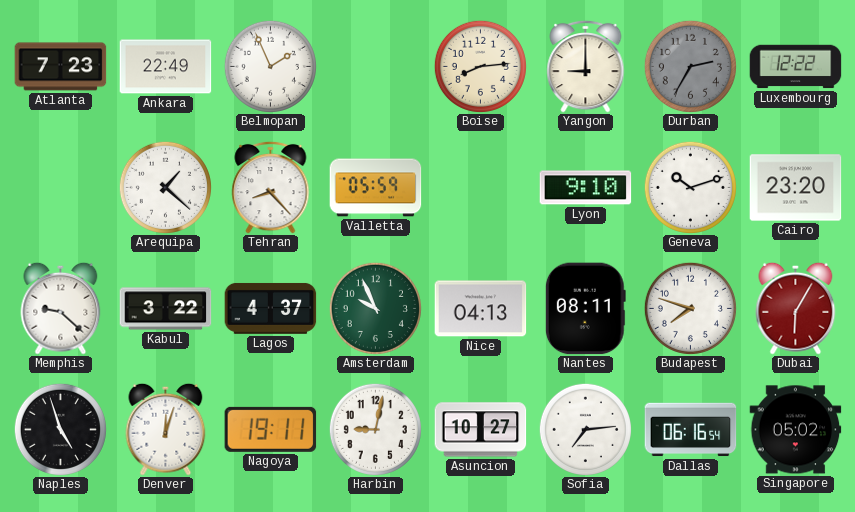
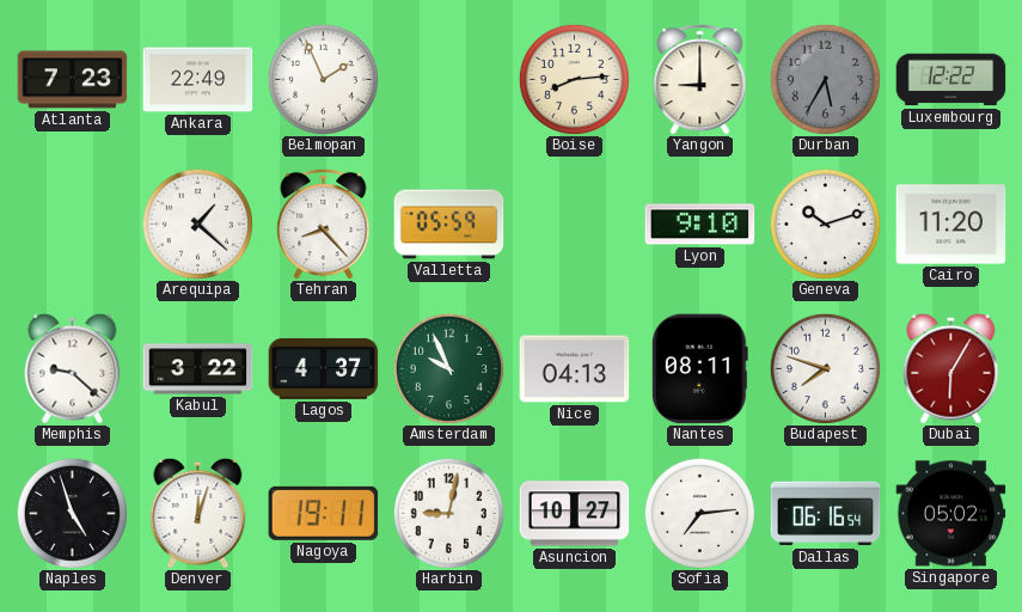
Durban: 2:35 -> 5:35
Cairo: 23:20 -> 11:20
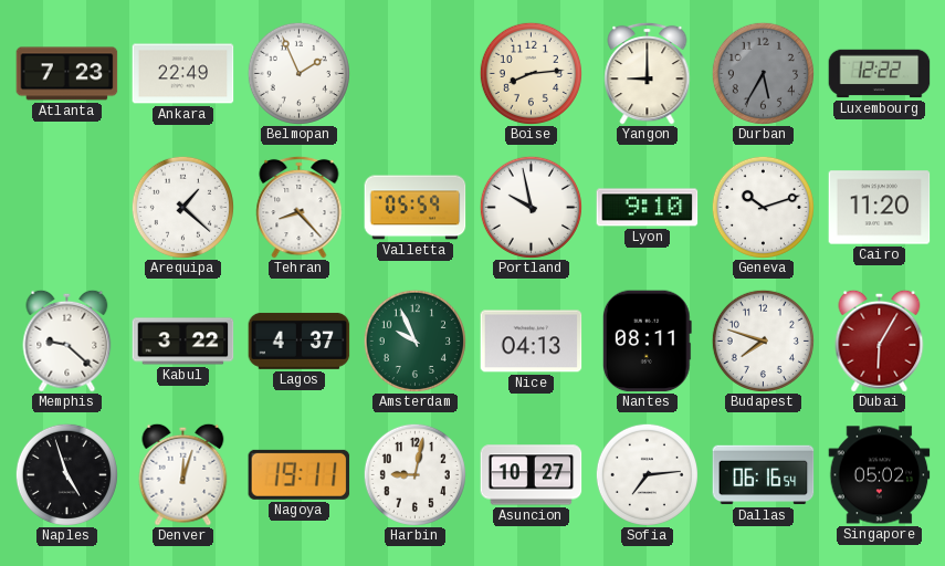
Portland: none -> 9:58
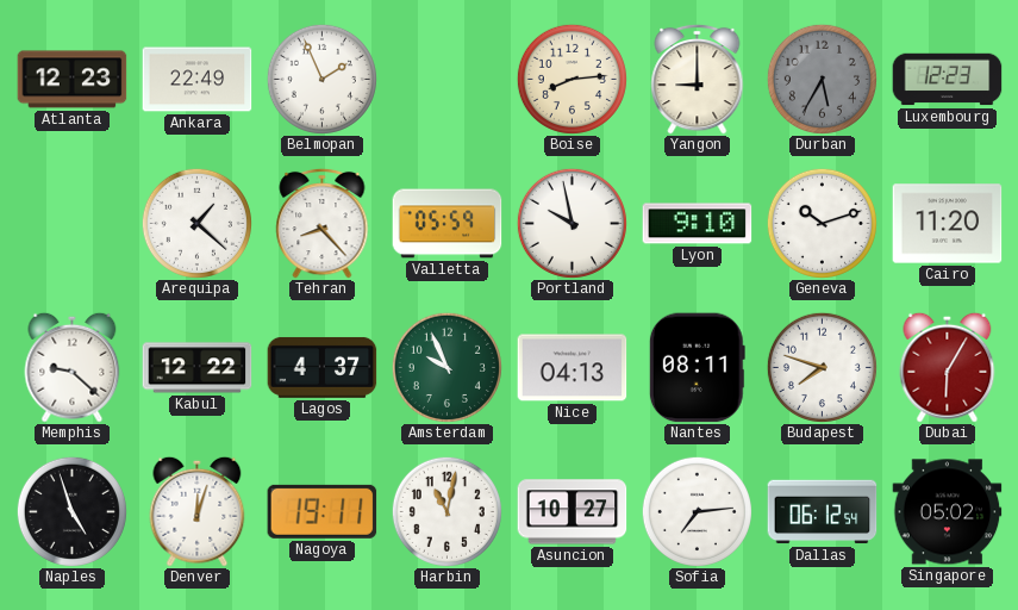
Atlanta: 7:23 -> 12:23
Luxembourg: 12:22 -> 12:23
Kabul: 3:22 -> 12:22
Harbin: 9:02 -> 11:02
Dallas: 06:16 -> 06:12
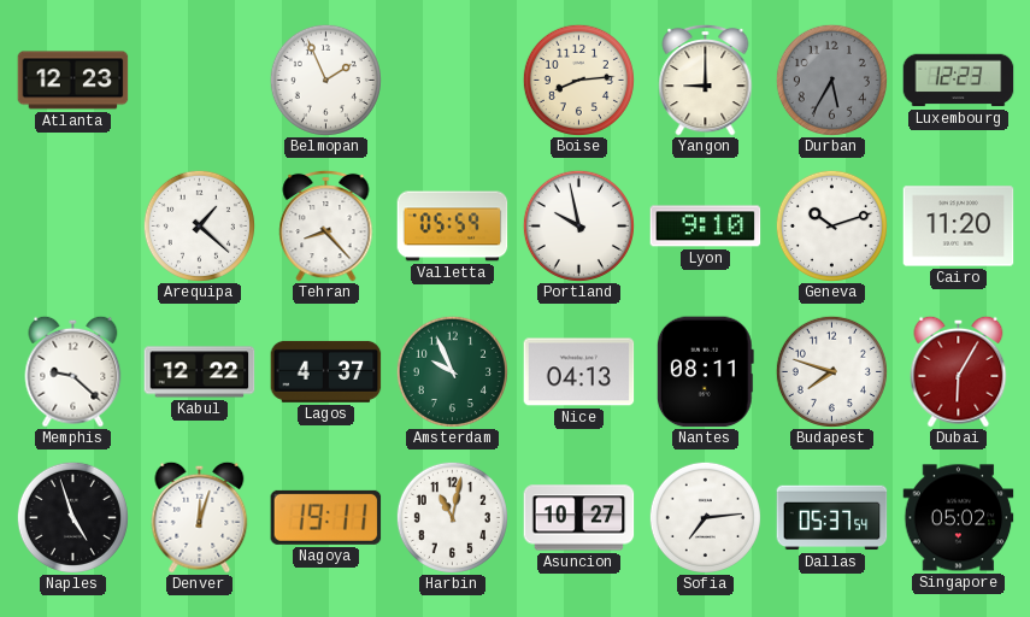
Ankara: 22:49 -> none
Dallas: 06:12 -> 05:37
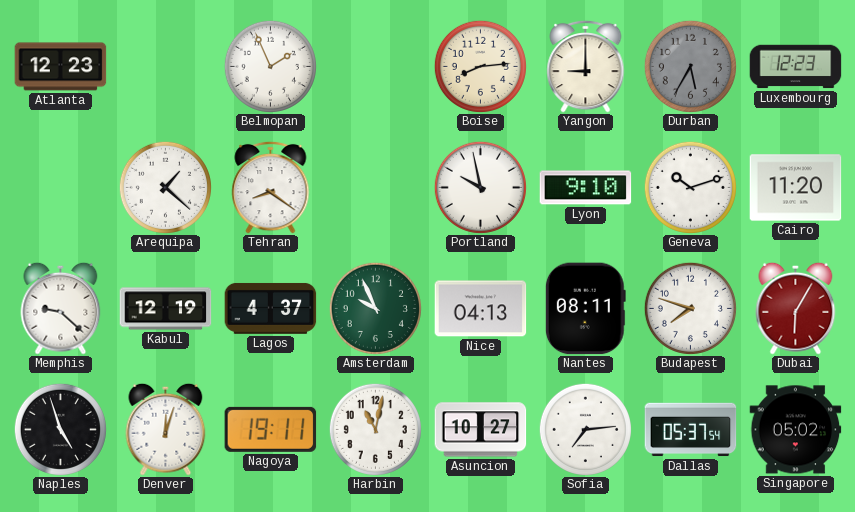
Tehran: 8:23 -> 8:21
Valletta: 05:59 -> none
Kabul: 12:22 -> 12:19
